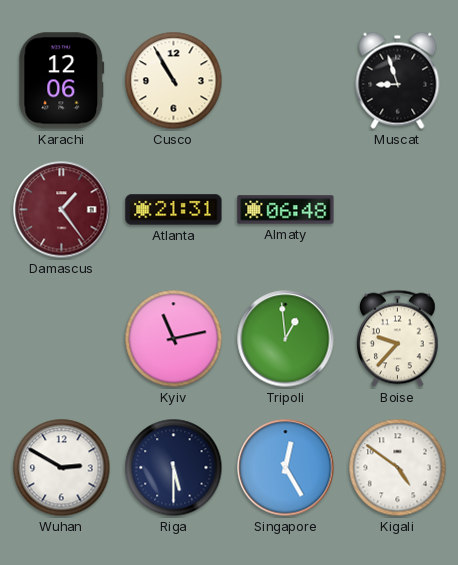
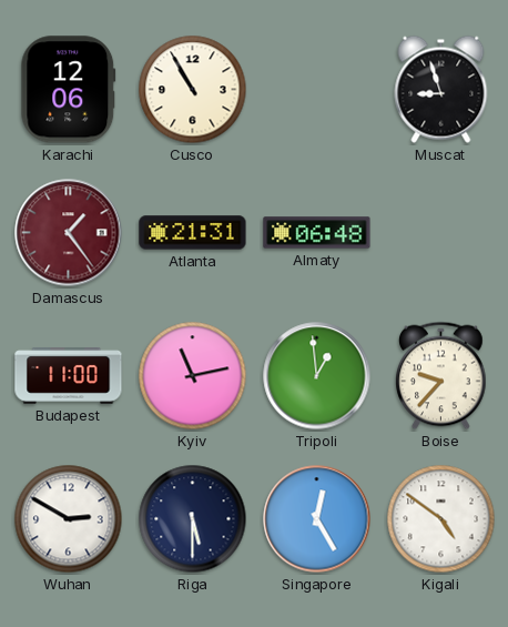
Budapest: none -> 11:00
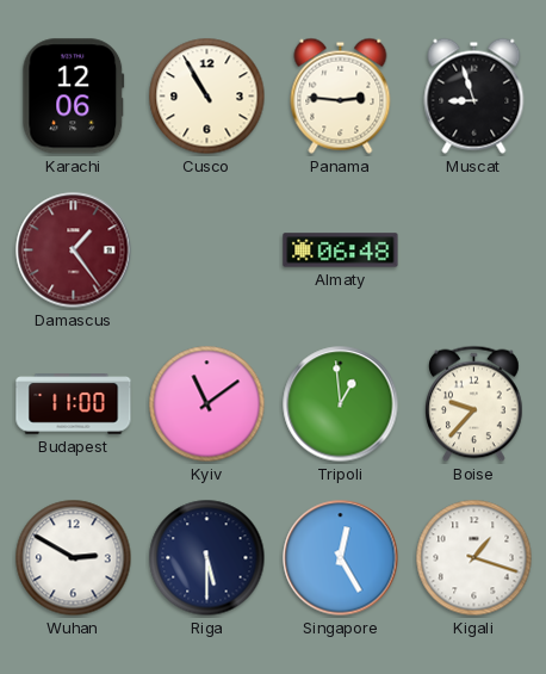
Panama: none -> 2:46
Atlanta: 21:31 -> none
Kyiv: 11:13 -> 11:09
Kigali: 4:51 -> 1:18
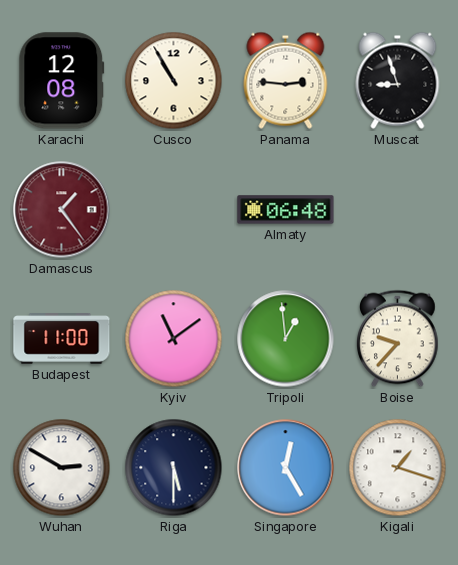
Karachi: 12:06 -> 12:08
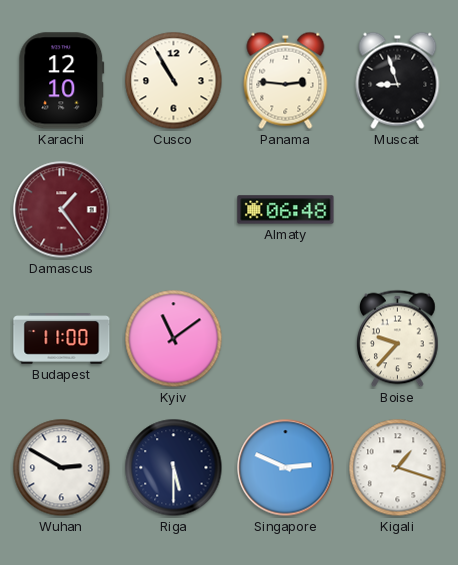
Karachi: 12:08 -> 12:10
Tripoli: 12:59 -> none
Singapore: 12:25 -> 2:49
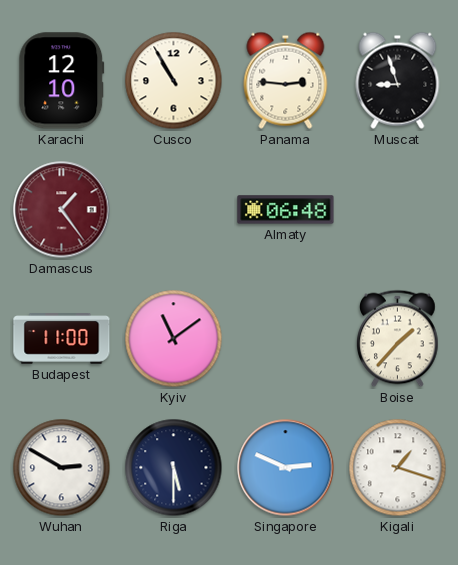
Boise: 9:37 -> 1:37
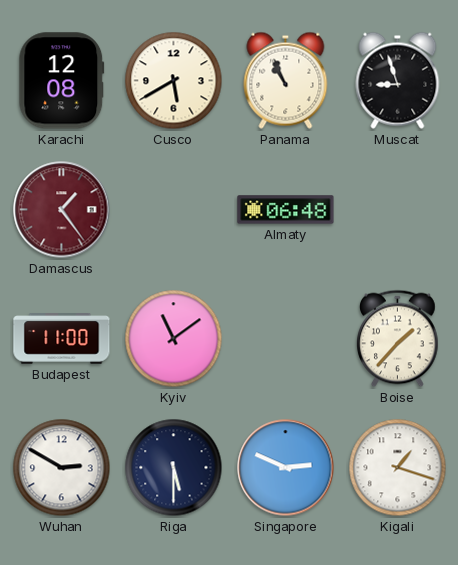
Karachi: 12:10 -> 12:08
Cusco: 10:55 -> 5:40
Panama: 2:46 -> 10:56
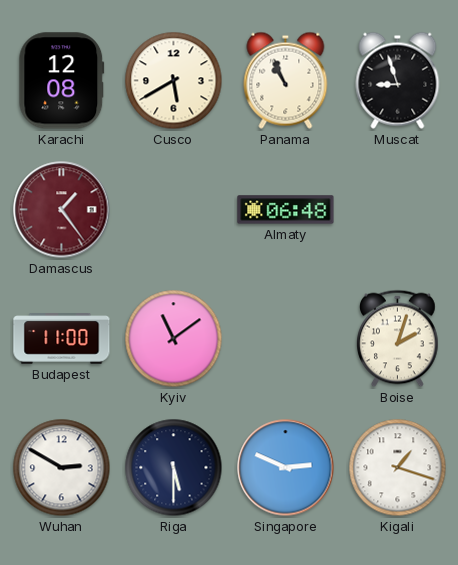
Boise: 1:37 -> 2:03
